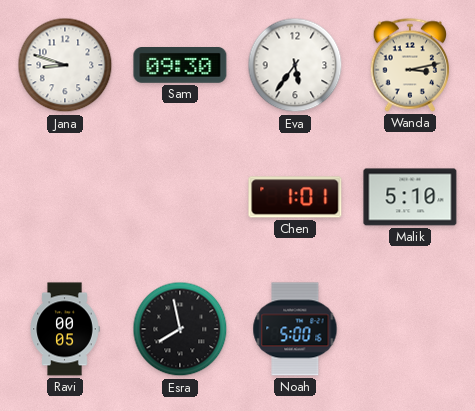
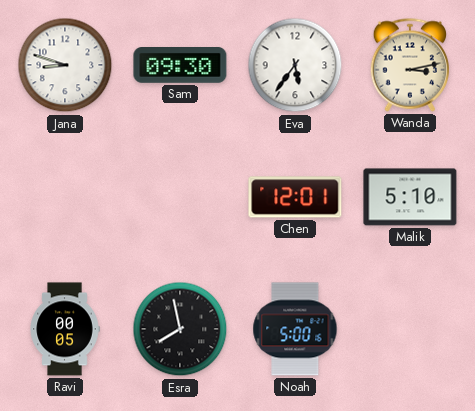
Chen: 1:01 -> 12:01
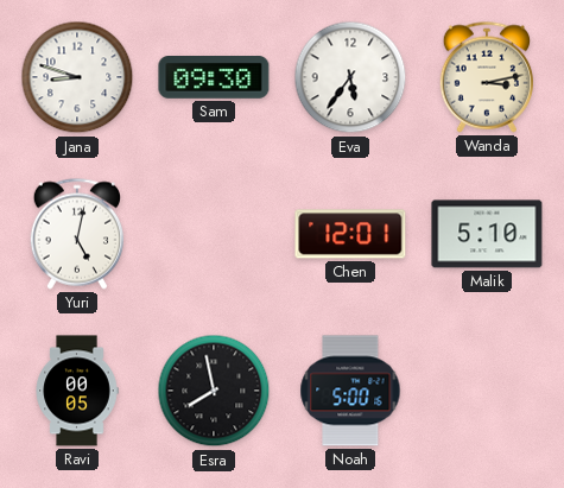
Yuri: none -> 5:02
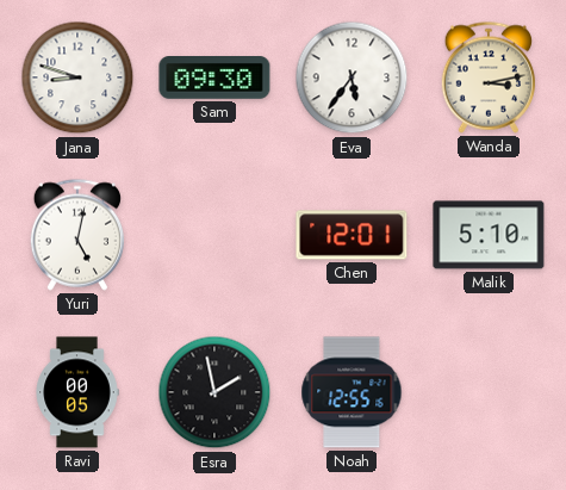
Esra: 7:58 -> 1:58
Noah: 5:00 -> 12:55
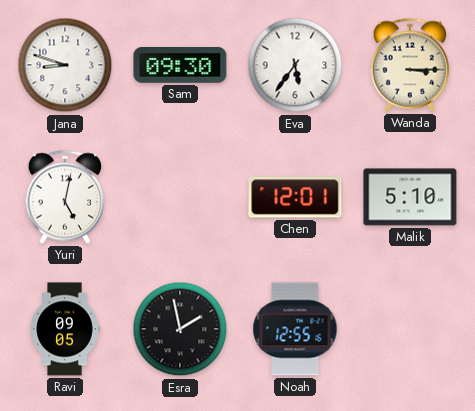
Wanda: 3:13 -> 3:15
Ravi: 00:05 -> 09:05
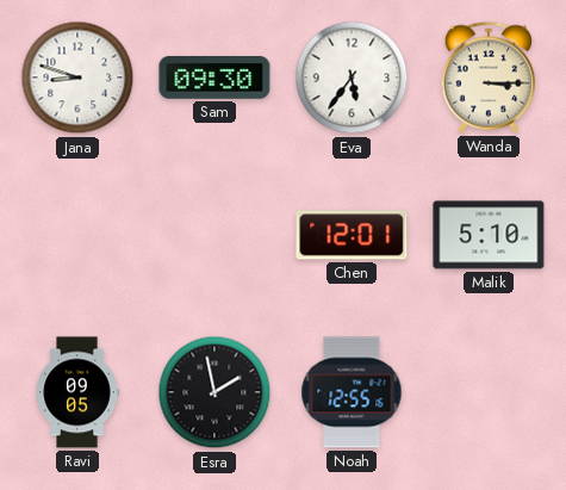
Yuri: 5:02 -> none
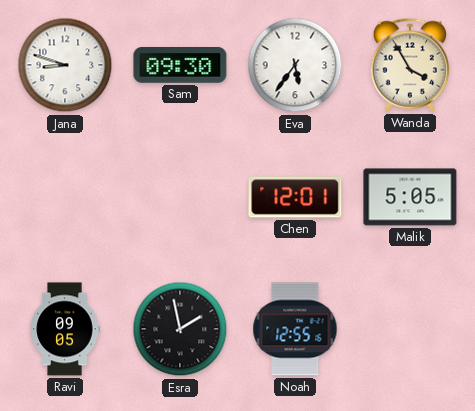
Wanda: 3:15 -> 3:55
Malik: 5:10 -> 5:05
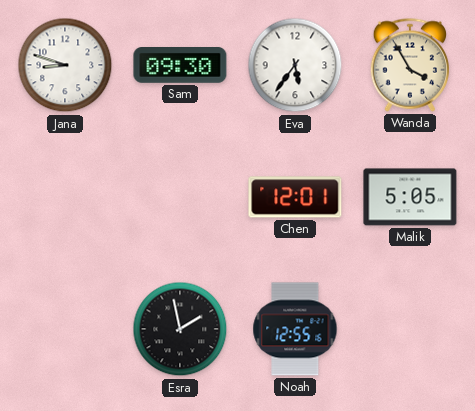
Ravi: 09:05 -> none
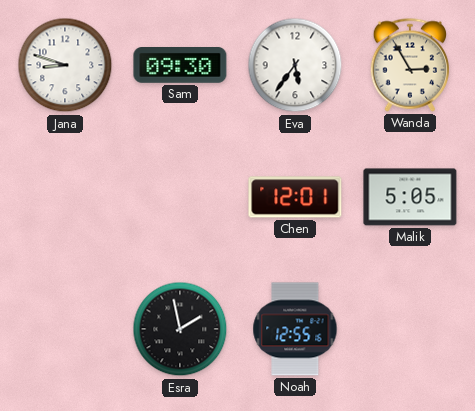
Wanda: 3:55 -> 2:55
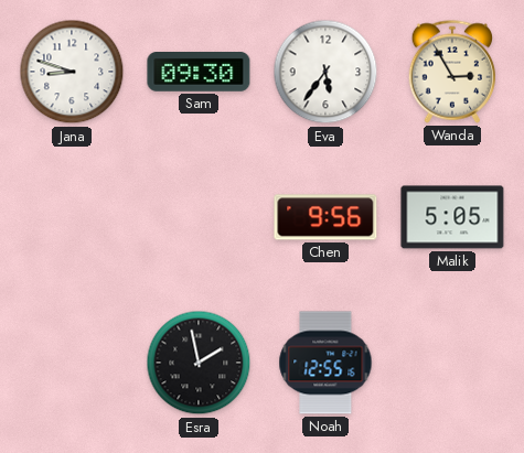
Chen: 12:01 -> 9:56
